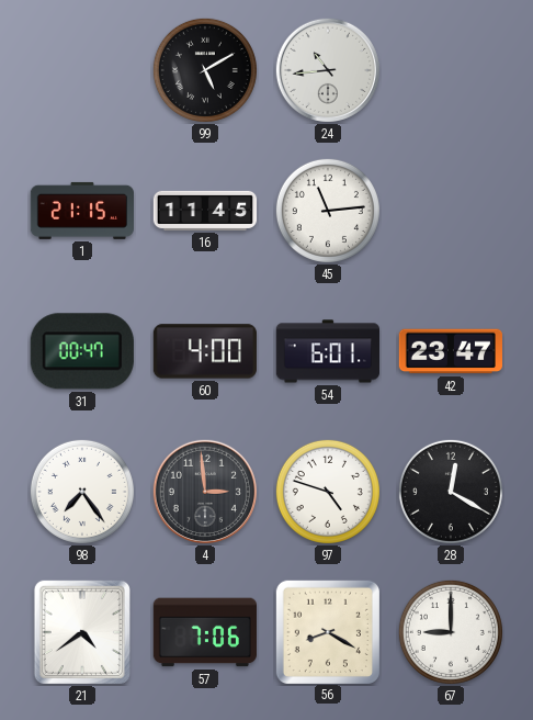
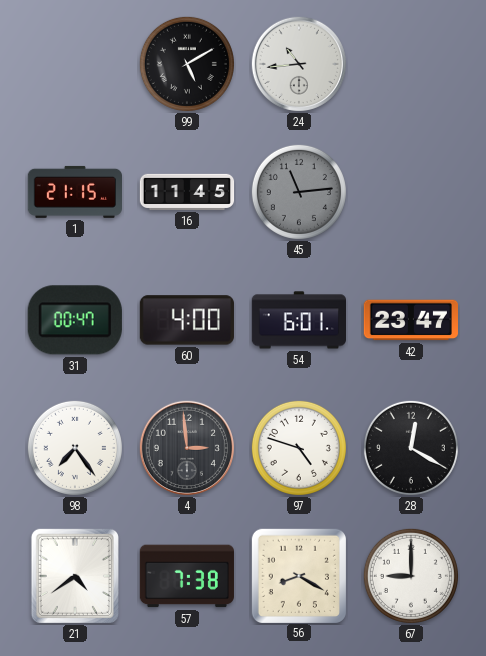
45 dial: white -> grey
57: 7:06 -> 7:38
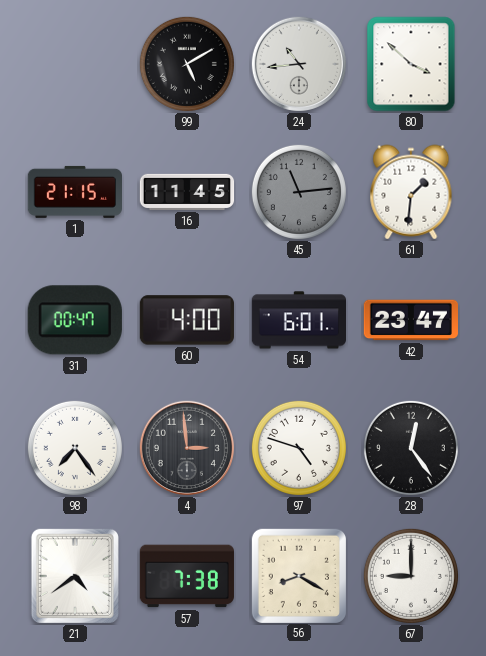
80: none -> 3:52
61: none -> 1:31
28: 12:20 -> 12:24
